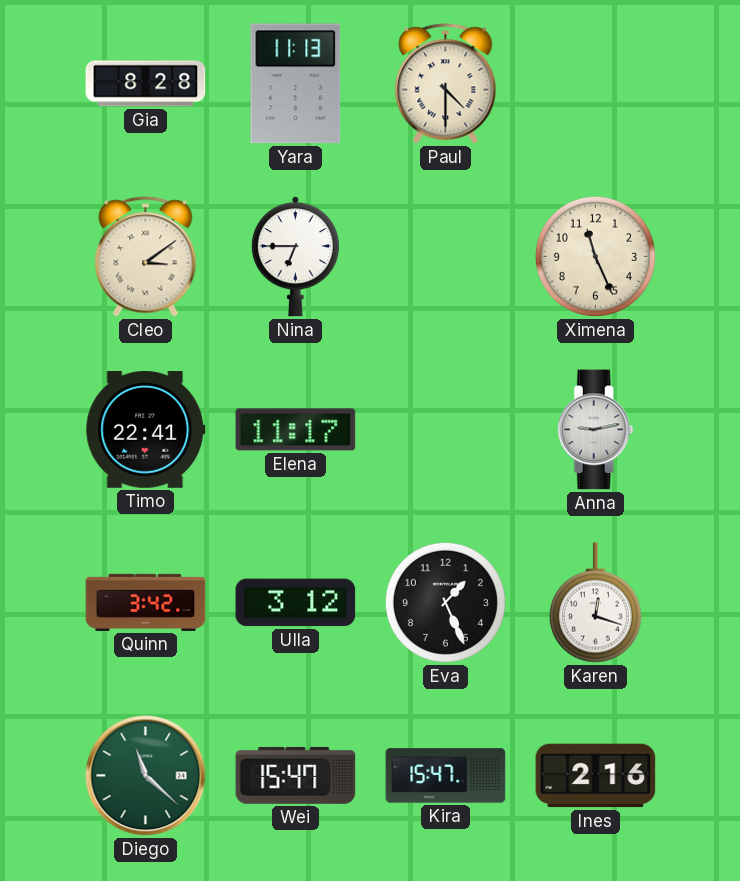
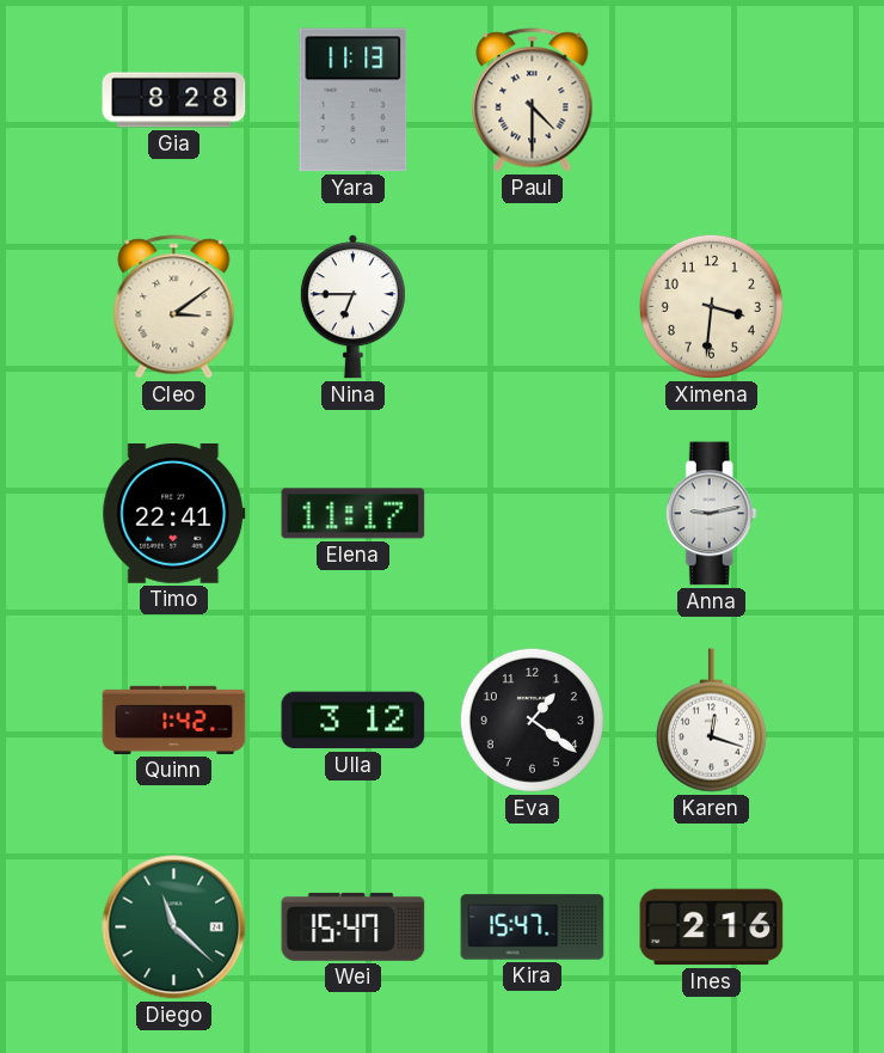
Ximena: 11:26 -> 3:31
Quinn: 3:42 -> 1:42
Eva: 1:26 -> 1:21
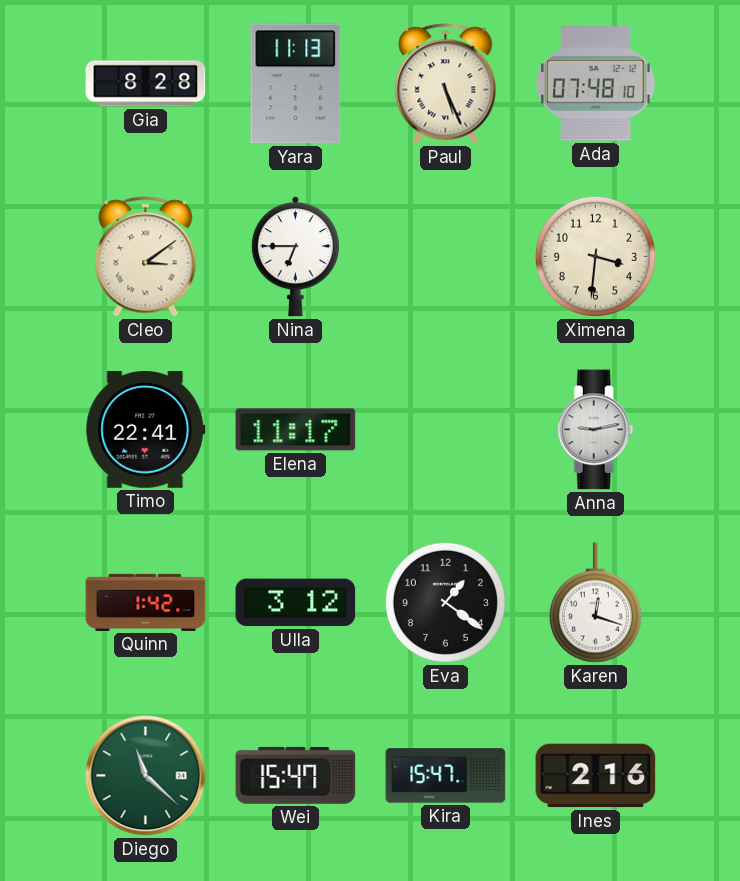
Paul: 4:30 -> 5:26
Ada: none -> 07:48
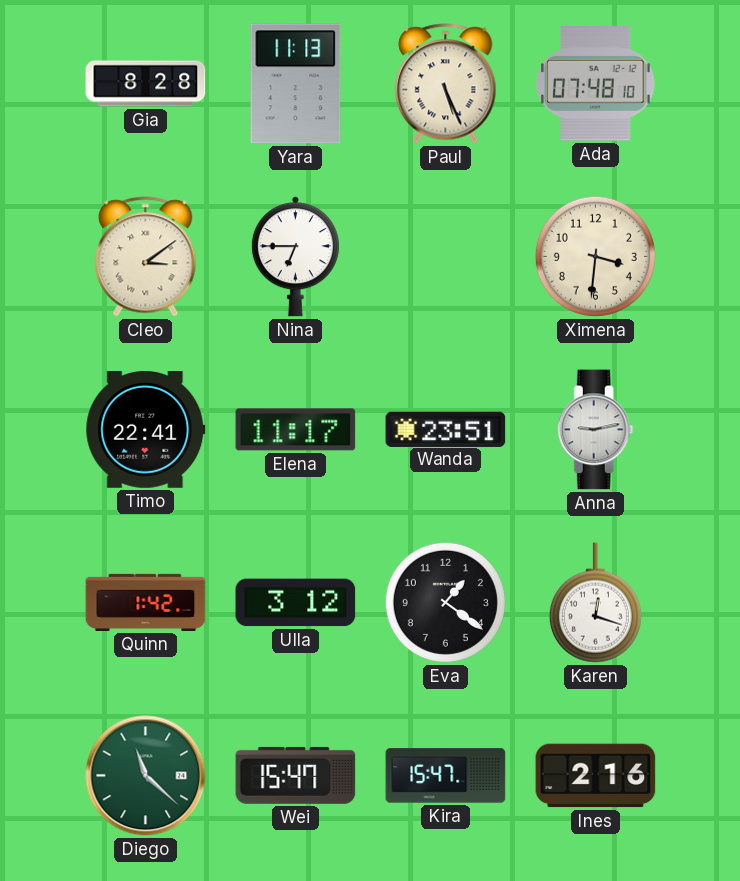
Wanda: none -> 23:51
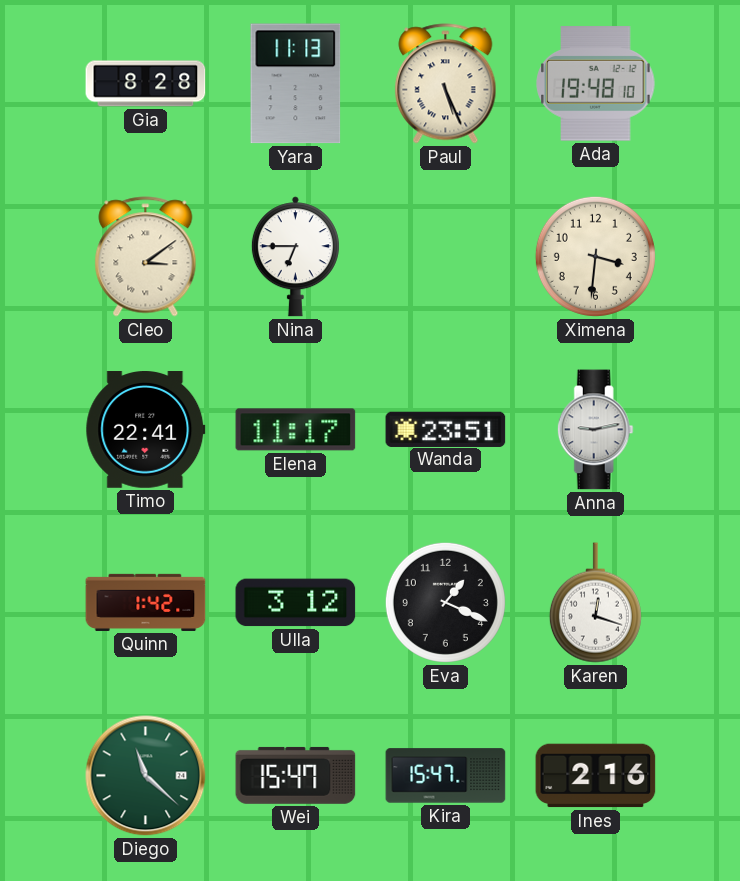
Ada: 07:48 -> 19:48
Eva: 1:21 -> 1:19
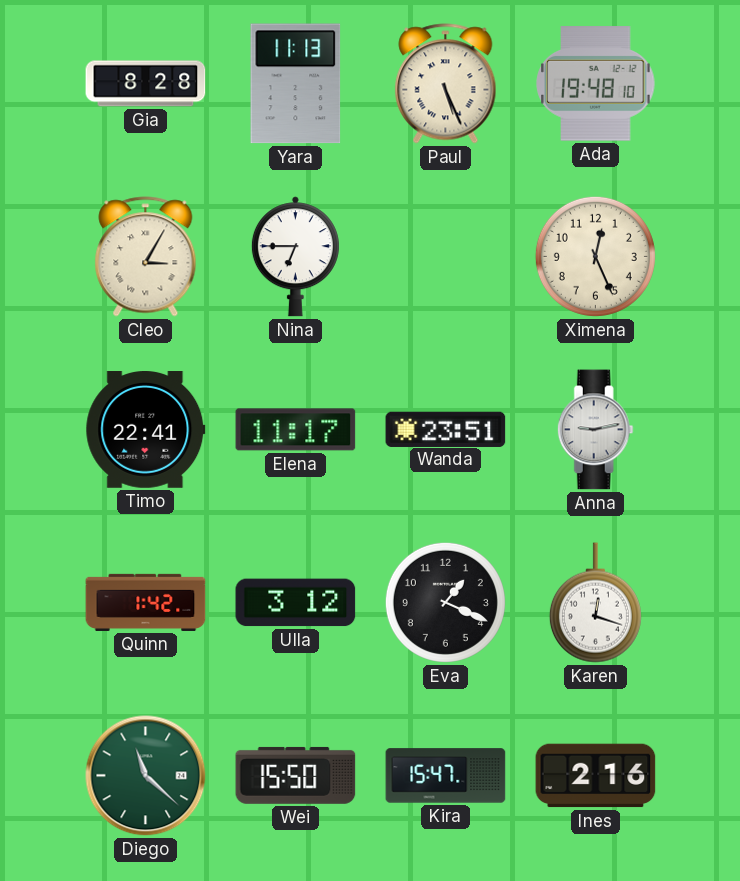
Cleo: 3:09 -> 3:05
Ximena: 3:31 -> 12:26
Wei: 15:47 -> 15:50
